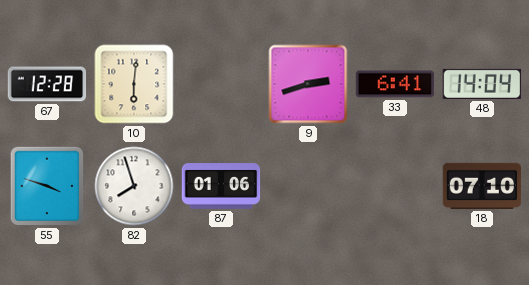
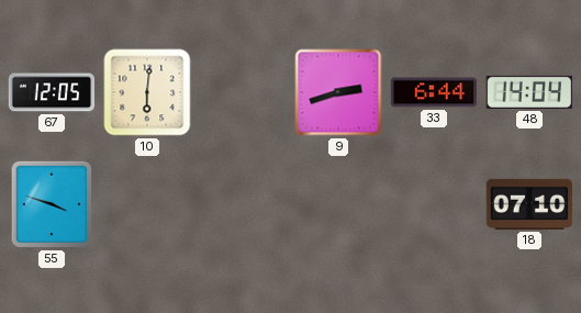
67: 12:28 -> 12:05
33: 6:41 -> 6:44
82: 7:57 -> none
87: 01:06 -> none
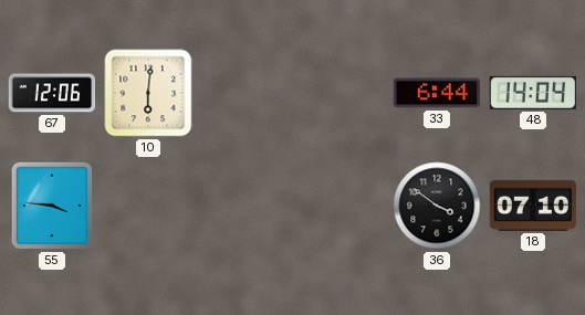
67: 12:05 -> 12:06
9: 2:42 -> none
55: 3:48 -> 3:46
36: none -> 3:51
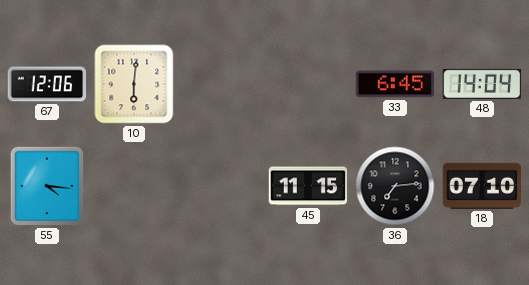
33: 6:44 -> 6:45
55: 3:46 -> 4:16
45: none -> 11:15
36: 3:51 -> 7:14
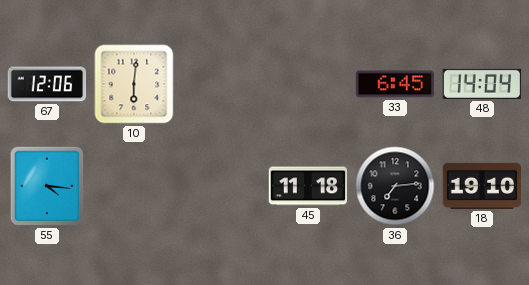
45: 11:15 -> 11:18
18: 07:10 -> 19:10
